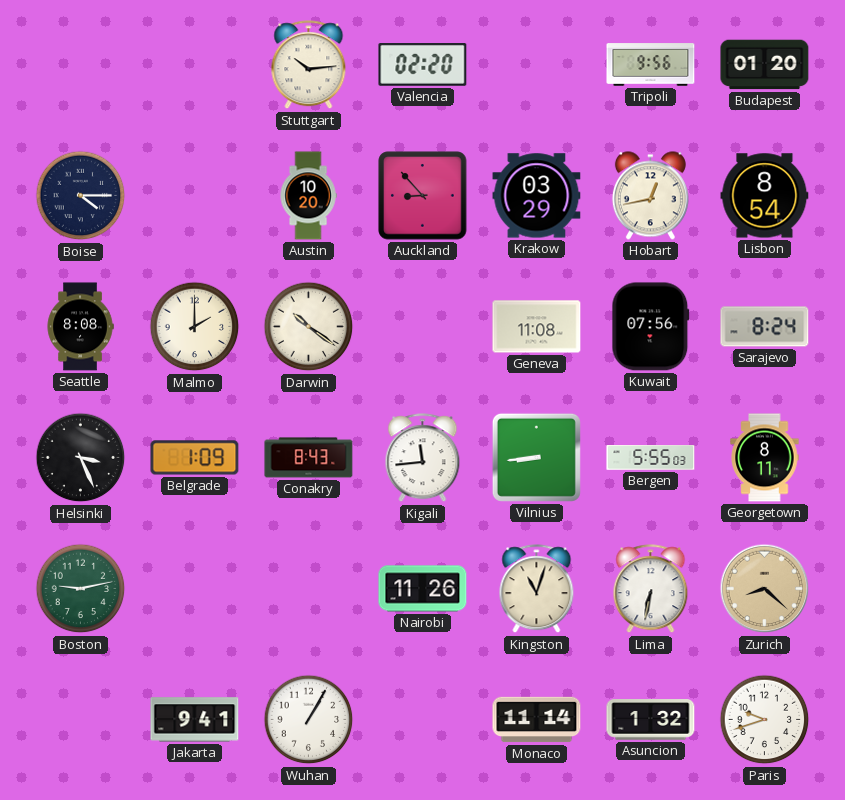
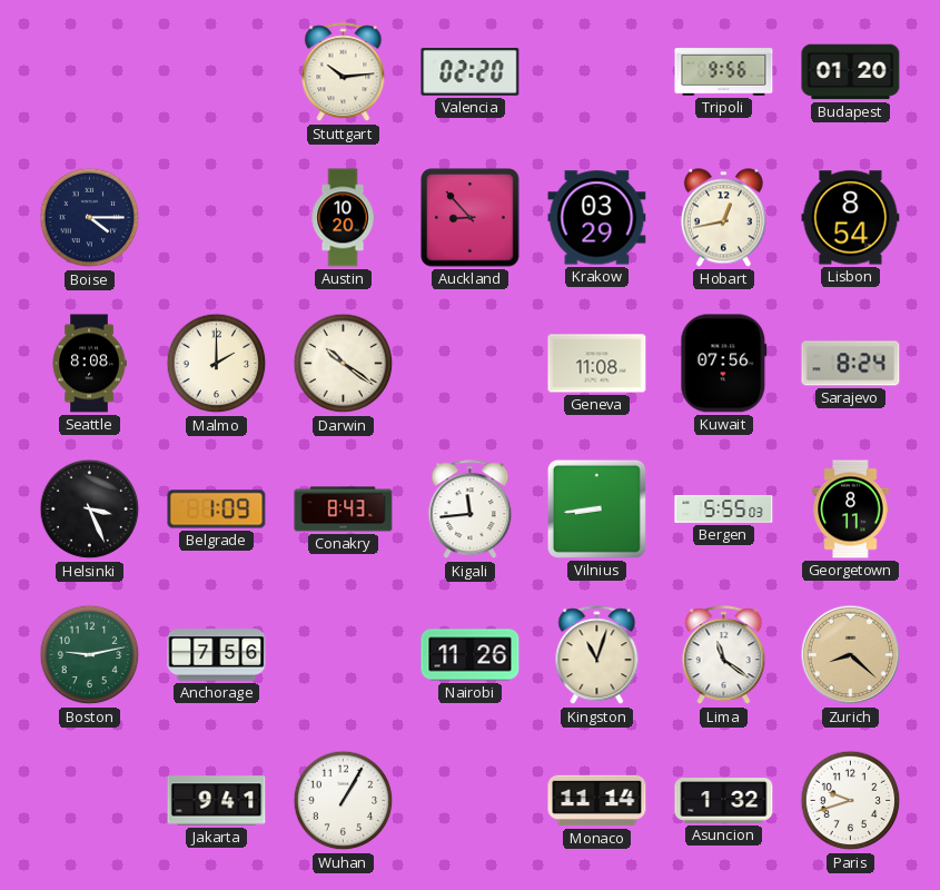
Anchorage: none -> 7:56
Lima: 6:32 -> 11:21
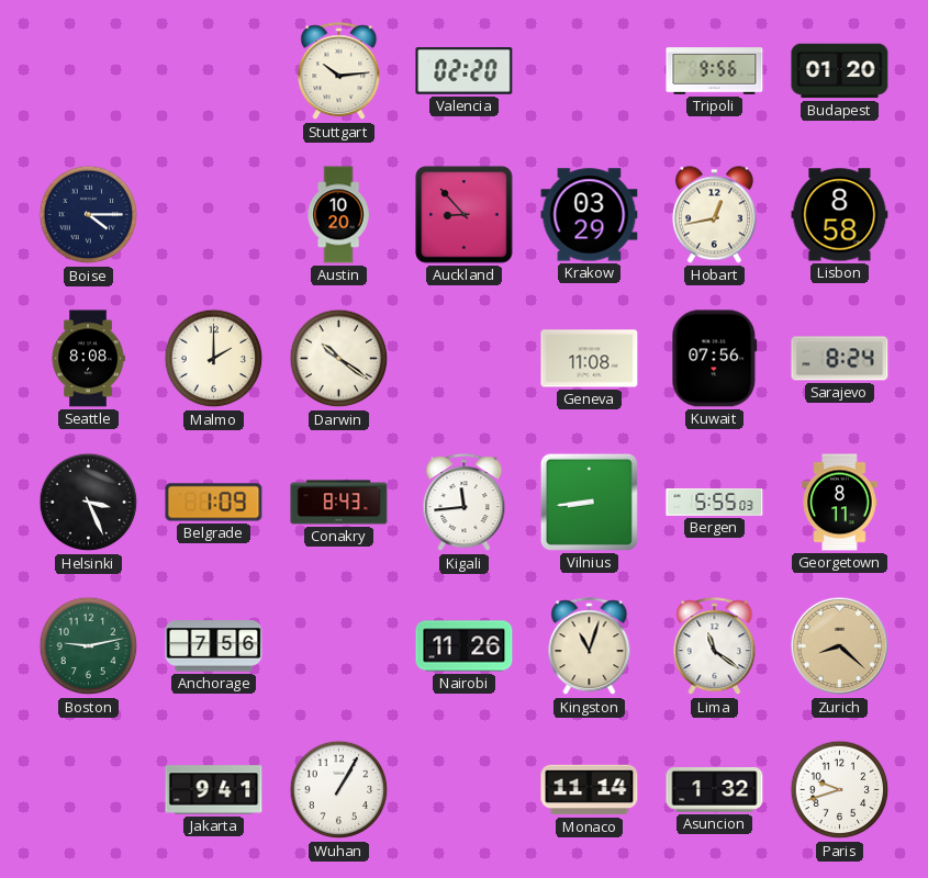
Lisbon: 8:54 -> 8:58
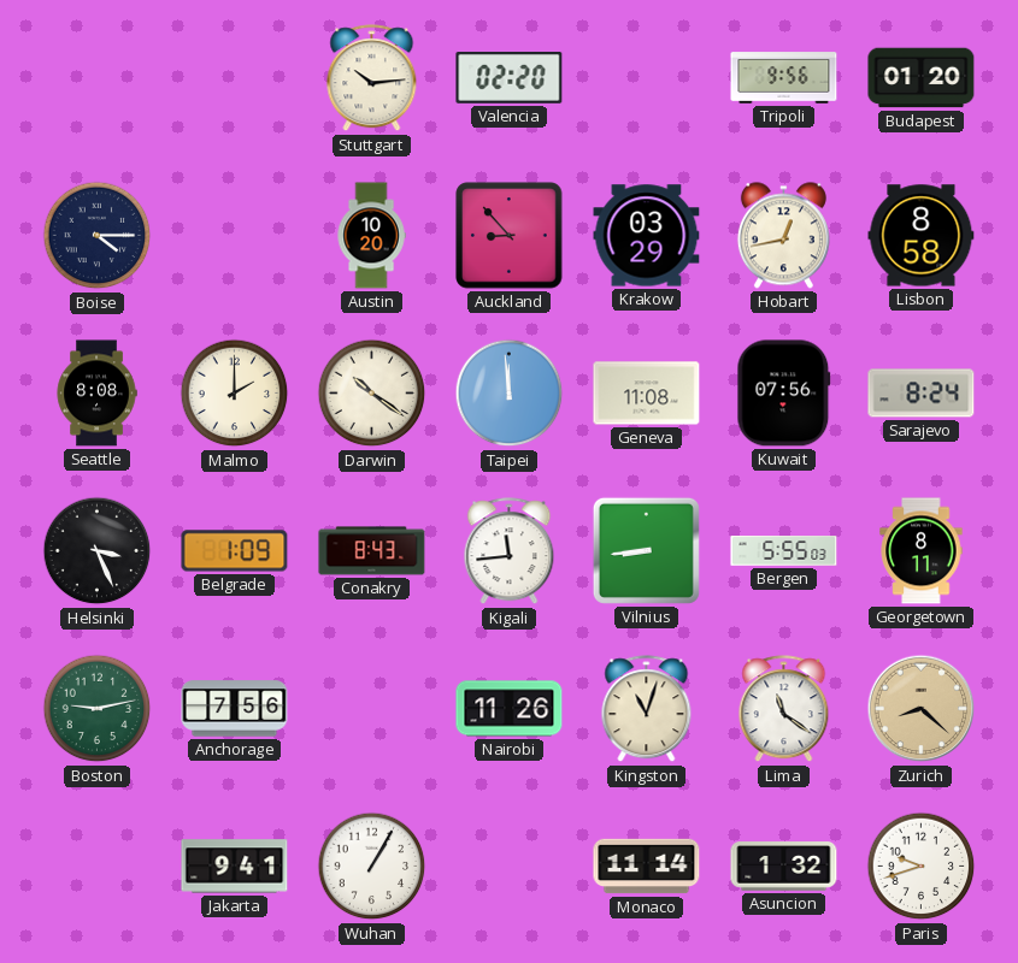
Taipei: none -> 11:59
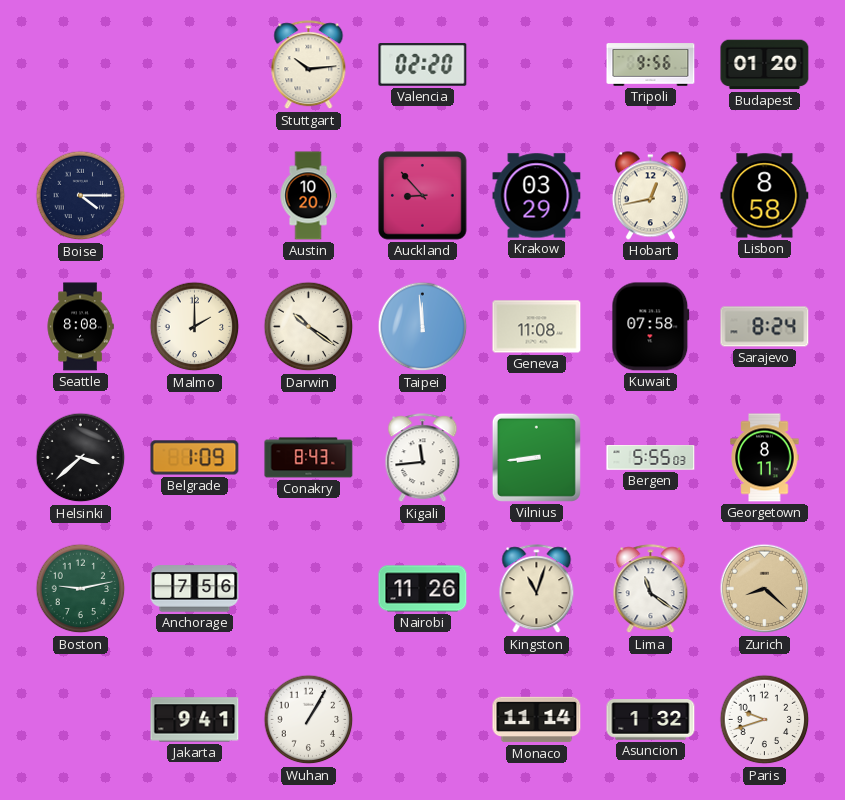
Kuwait: 07:56 -> 07:58
Helsinki: 3:26 -> 3:38
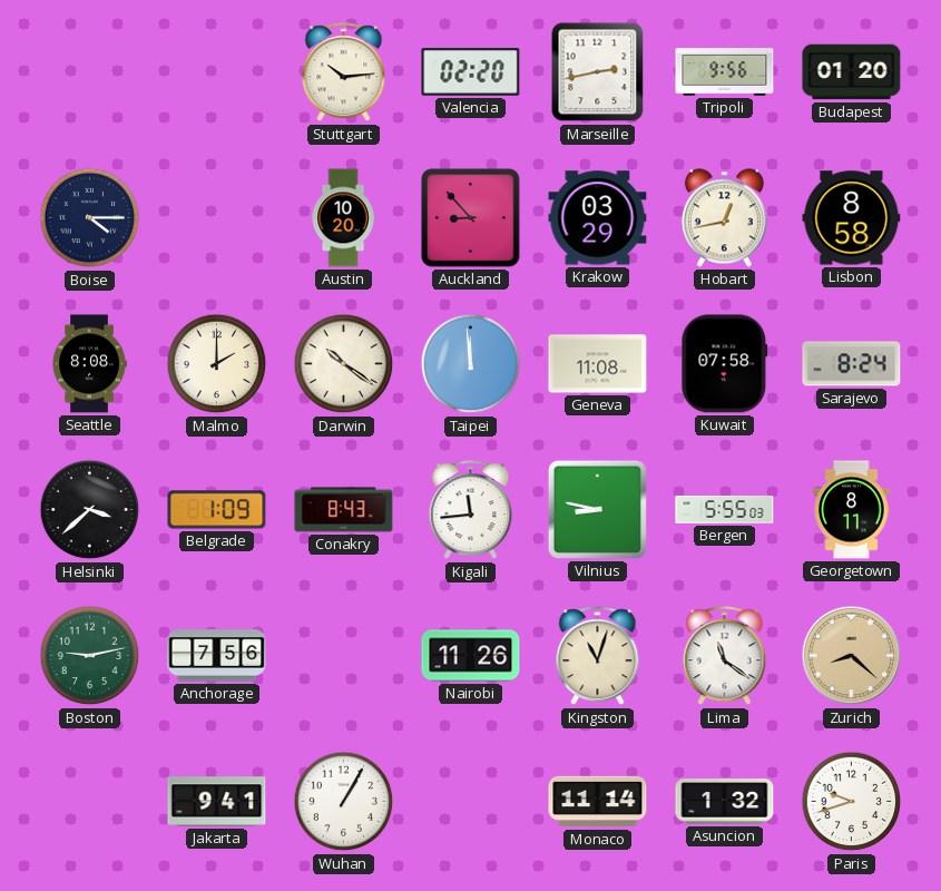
Marseille: none -> 2:43
Vilnius: 8:44 -> 8:47
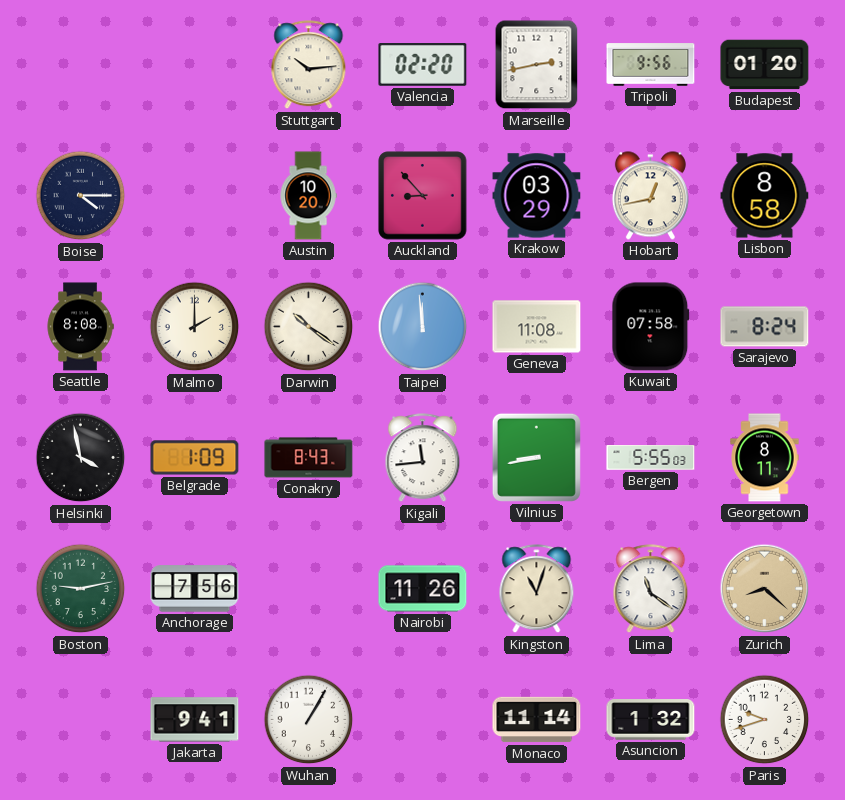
Helsinki: 3:38 -> 3:58
Vilnius: 8:47 -> 8:43
